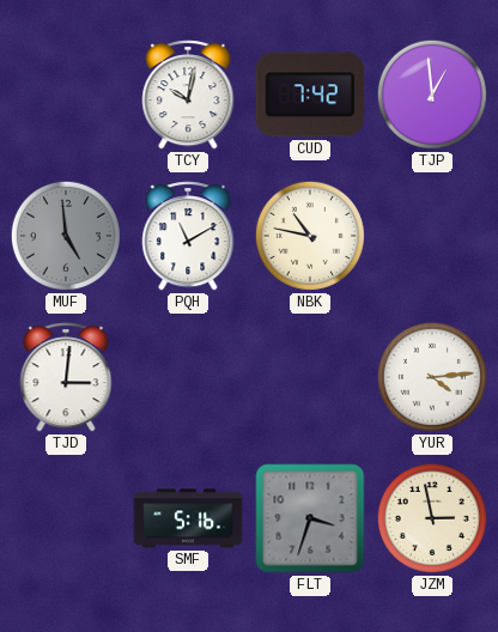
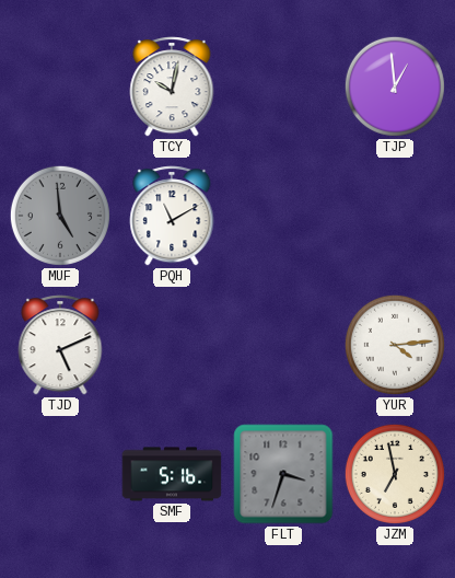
CUD: 7:42 -> none
NBK: 10:47 -> none
TJD: 3:01 -> 5:11
JZM: 2:58 -> 6:58
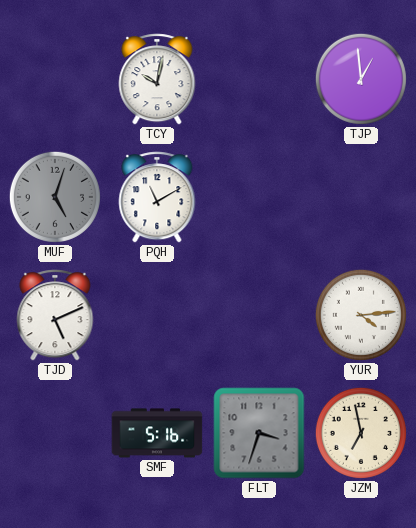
MUF: 4:59 -> 5:03
